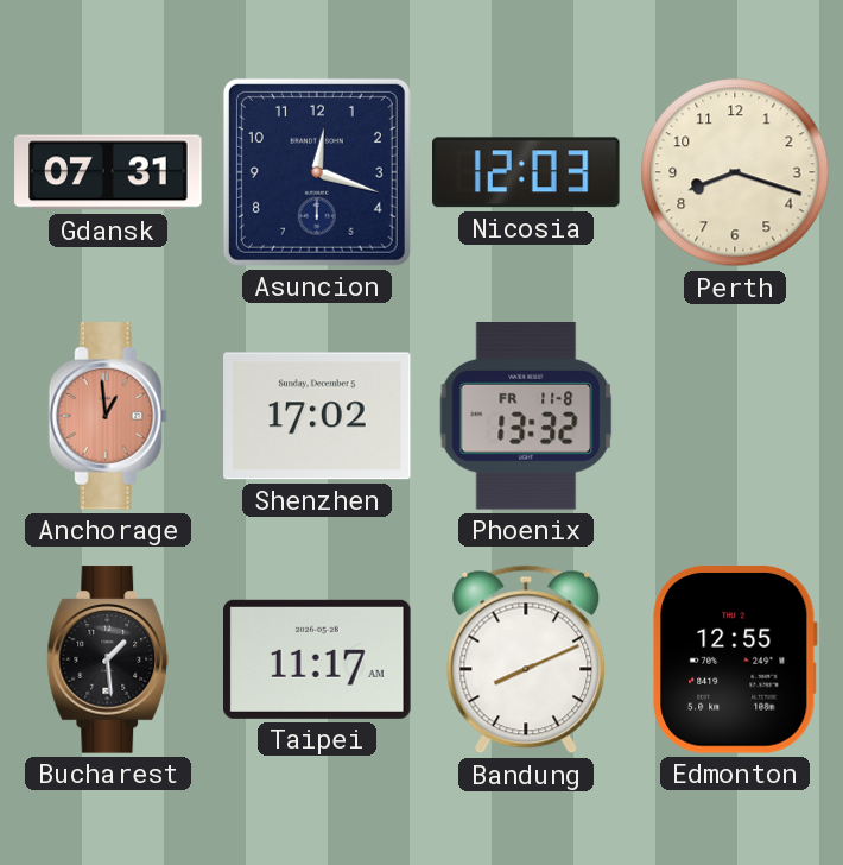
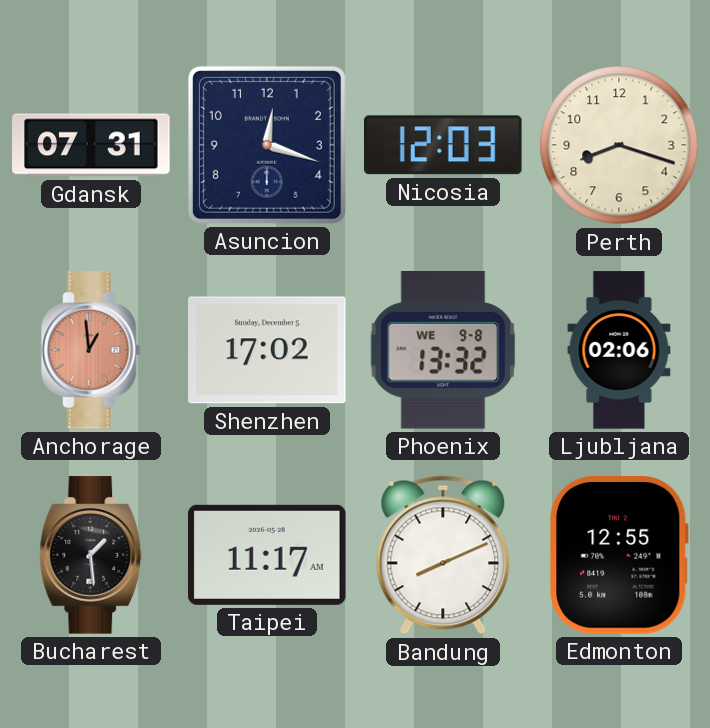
Phoenix date: FR 11-8 -> WE 9-8
Ljubljana: none -> 02:06
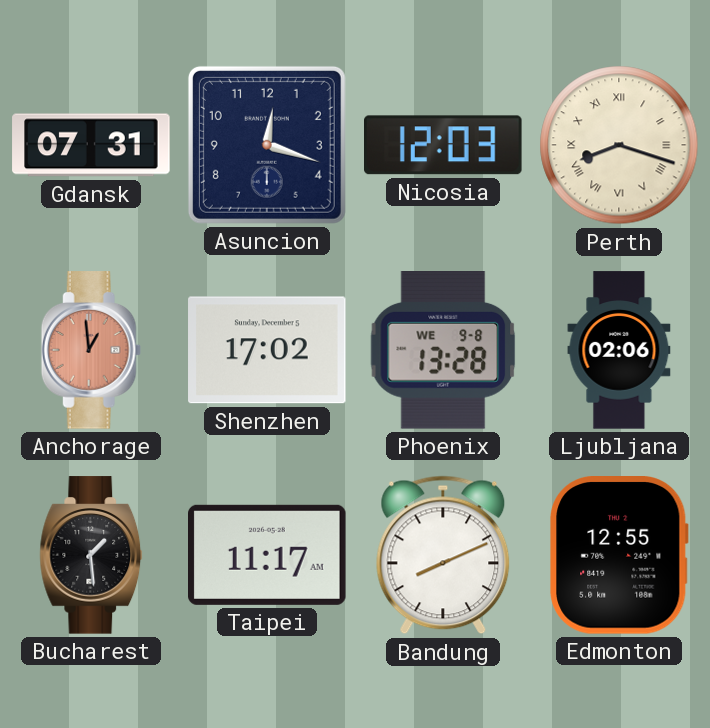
Perth numerals: Arabic -> Roman
Phoenix: 13:32 -> 13:28
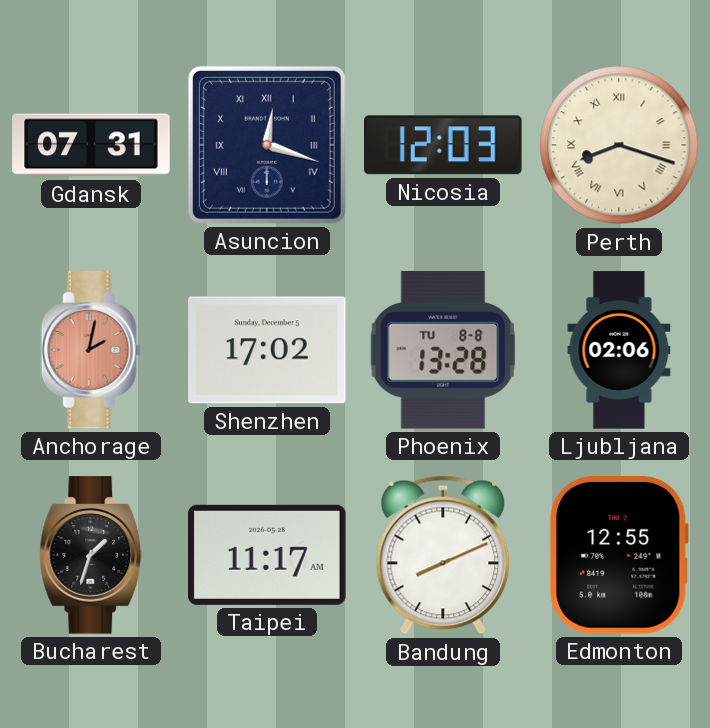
Asuncion numerals: Arabic -> Roman
Anchorage: 12:59 -> 2:02
Phoenix date: WE 9-8 -> TU 8-8
Bucharest: 1:29 -> 1:33
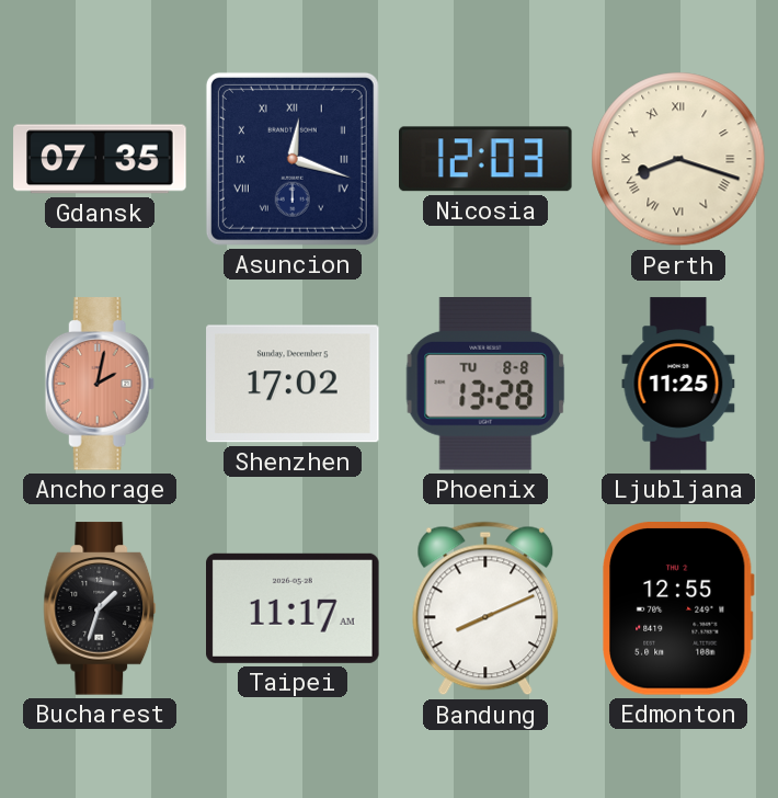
Gdansk: 07:31 -> 07:35
Ljubljana: 02:06 -> 11:25
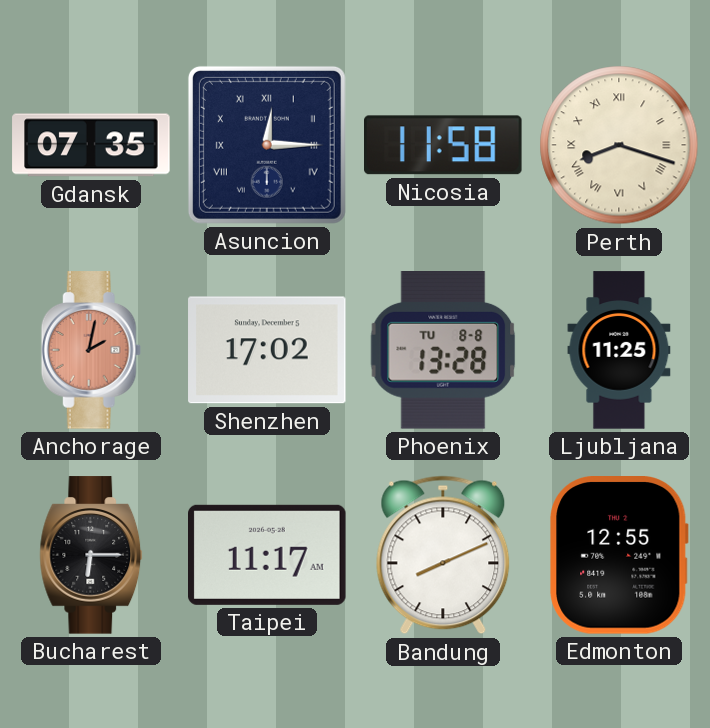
Asuncion: 12:18 -> 12:15
Nicosia: 12:03 -> 11:58
Bucharest: 1:33 -> 6:15
